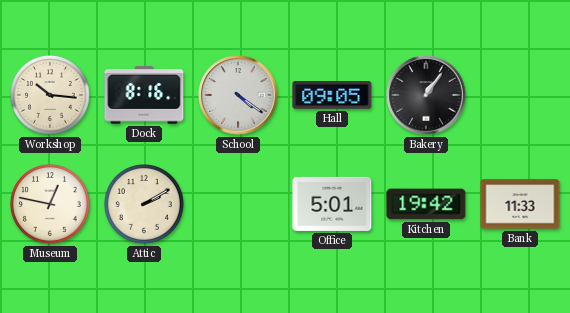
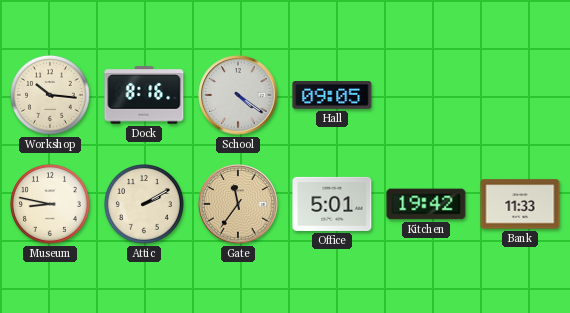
Bakery: 1:06 -> none
Museum: 12:47 -> 8:47
Gate: none -> 11:36
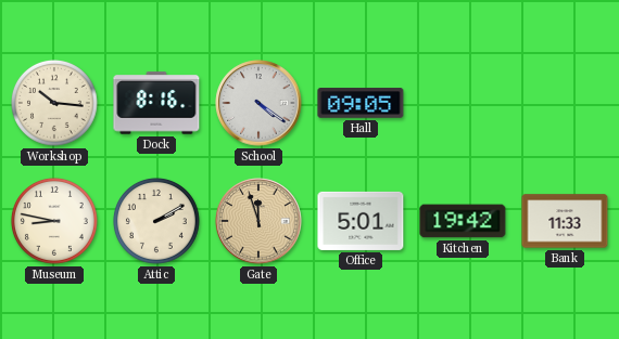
Gate: 11:36 -> 11:57
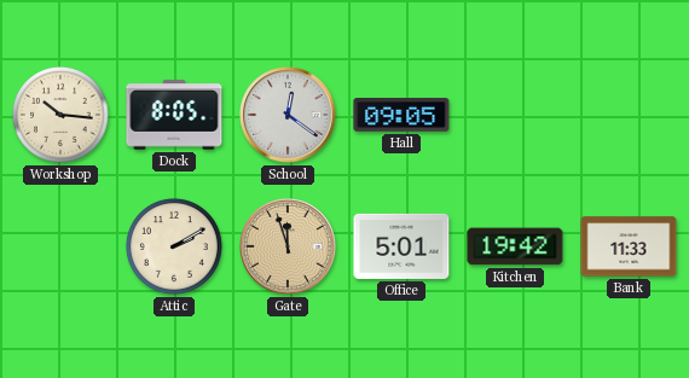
Dock: 8:16 -> 8:05
School: 4:21 -> 12:21
Museum: 8:47 -> none
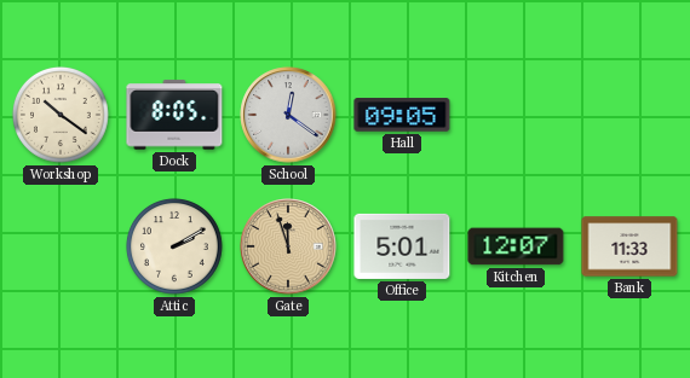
Workshop: 10:16 -> 10:21
Kitchen: 19:42 -> 12:07
